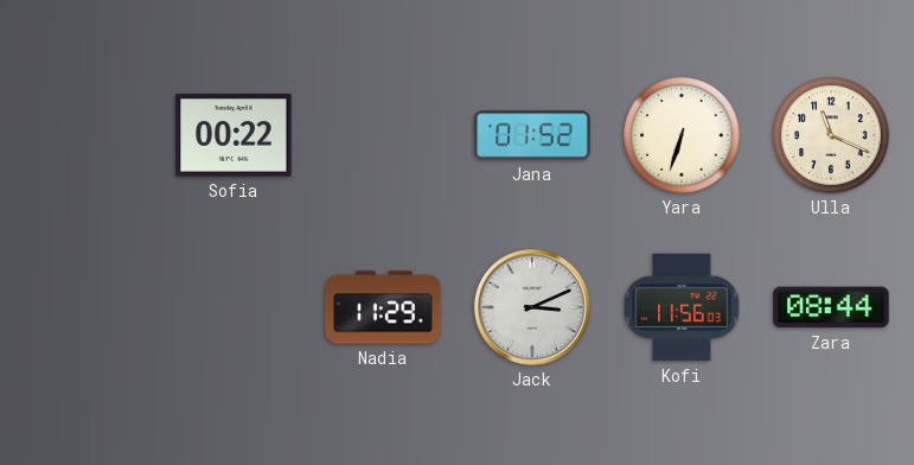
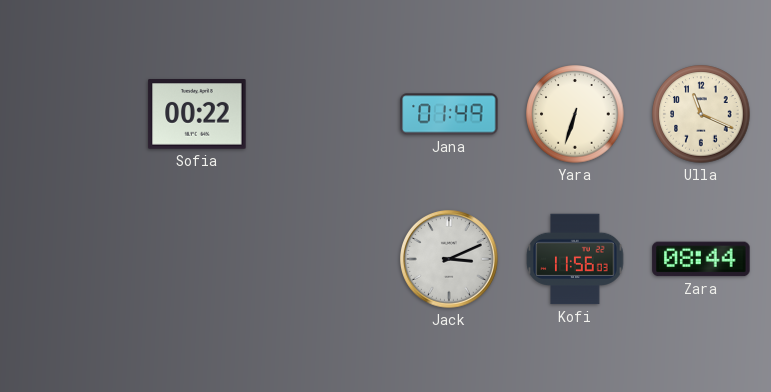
Jana: 01:52 -> 01:49
Nadia: 11:29 -> none
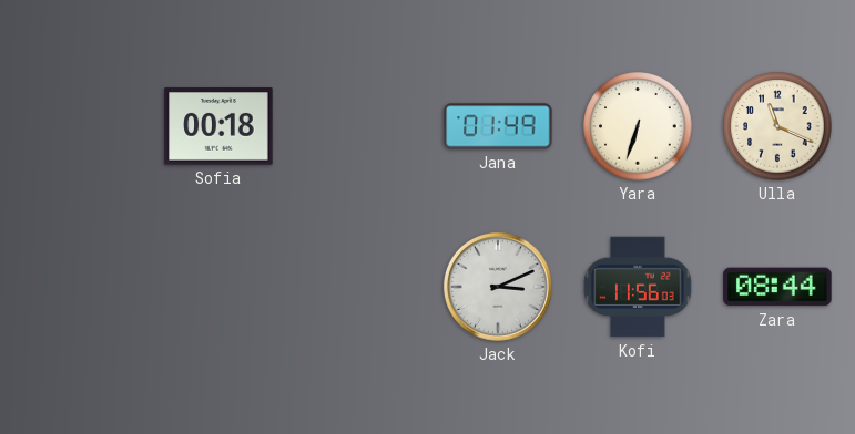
Sofia: 00:22 -> 00:18
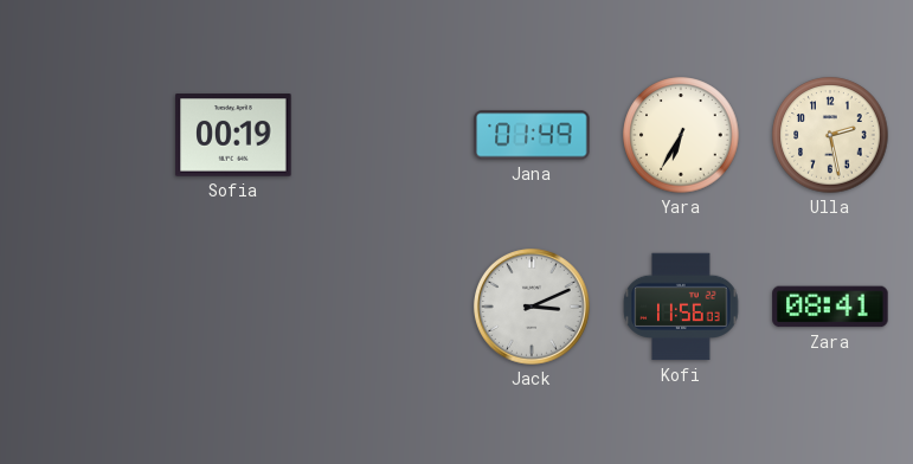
Sofia: 00:18 -> 00:19
Yara: 6:33 -> 6:35
Ulla: 11:19 -> 2:28
Zara: 08:44 -> 08:41
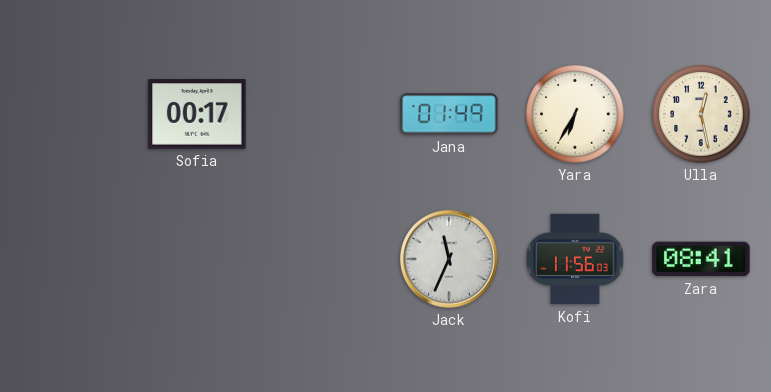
Sofia: 00:19 -> 00:17
Ulla: 2:28 -> 12:28
Jack: 3:11 -> 11:34
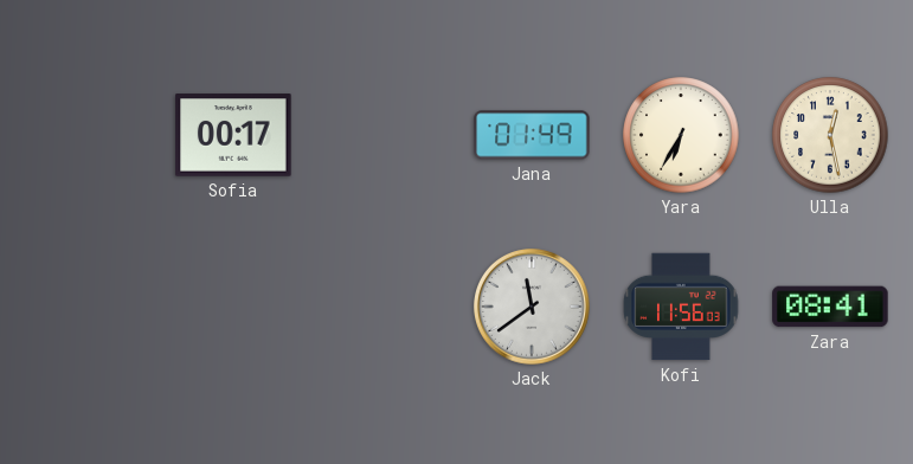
Jack: 11:34 -> 11:39
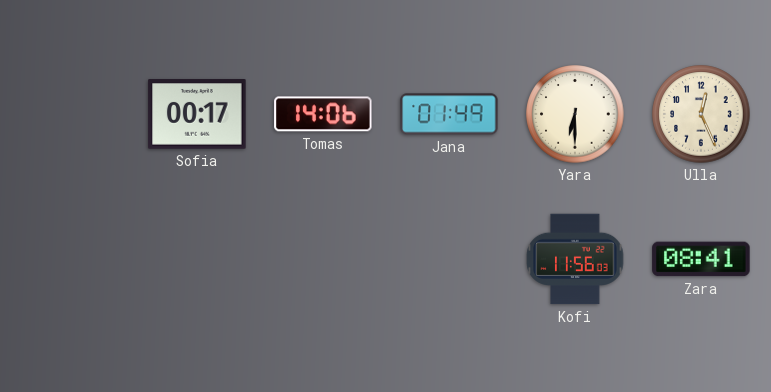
Tomas: none -> 14:06
Yara: 6:35 -> 6:30
Ulla: 12:28 -> 12:26
Jack: 11:39 -> none
